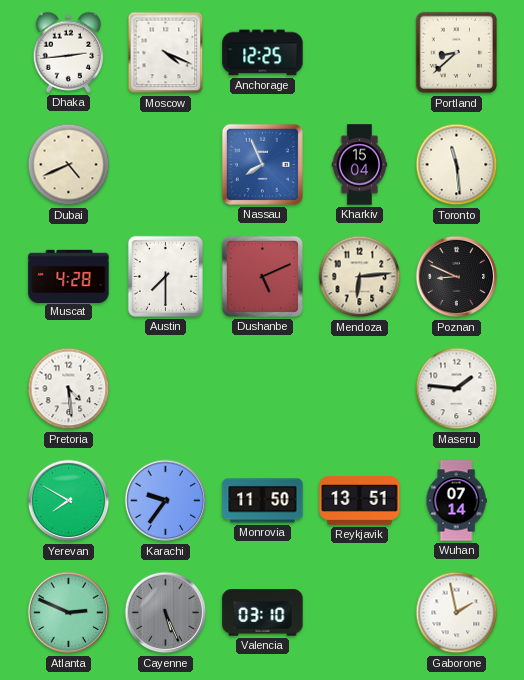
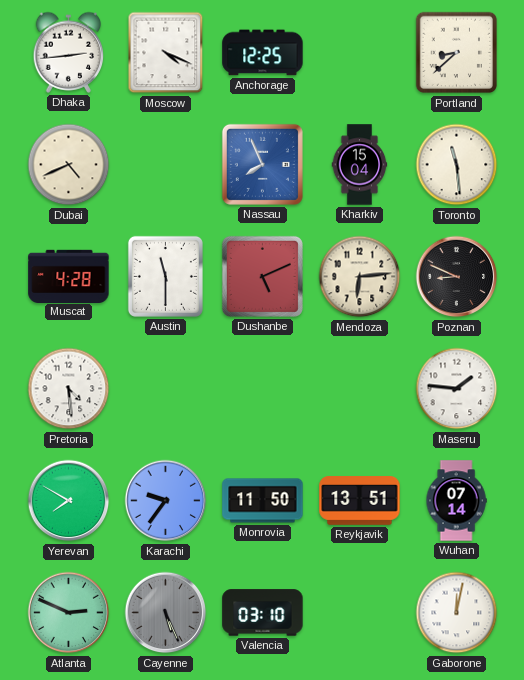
Austin: 7:30 -> 11:30
Gaborone: 1:58 -> 12:02
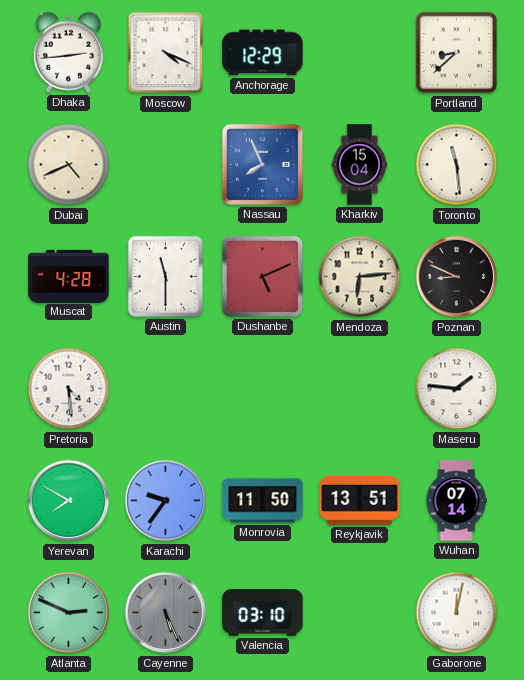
Anchorage: 12:25 -> 12:29
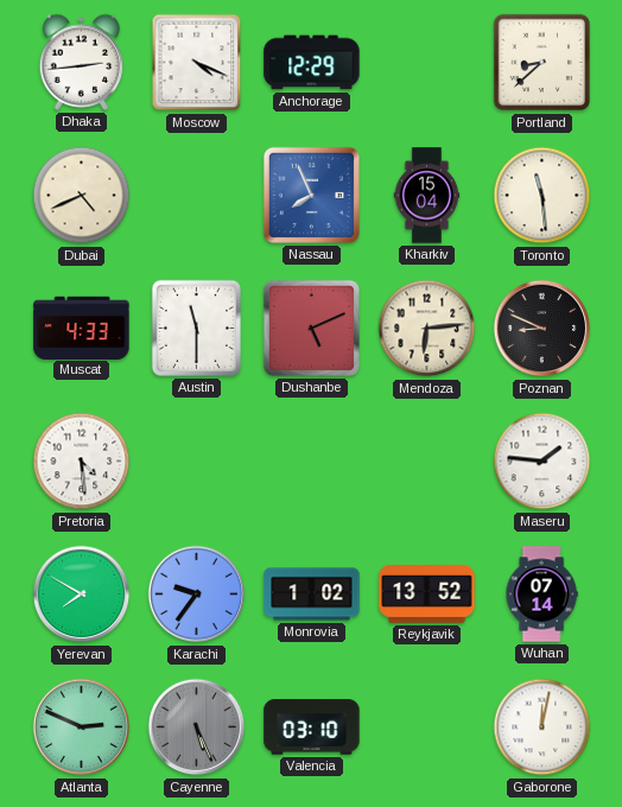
Muscat: 4:28 -> 4:33
Monrovia: 11:50 -> 1:02
Reykjavik: 13:51 -> 13:52
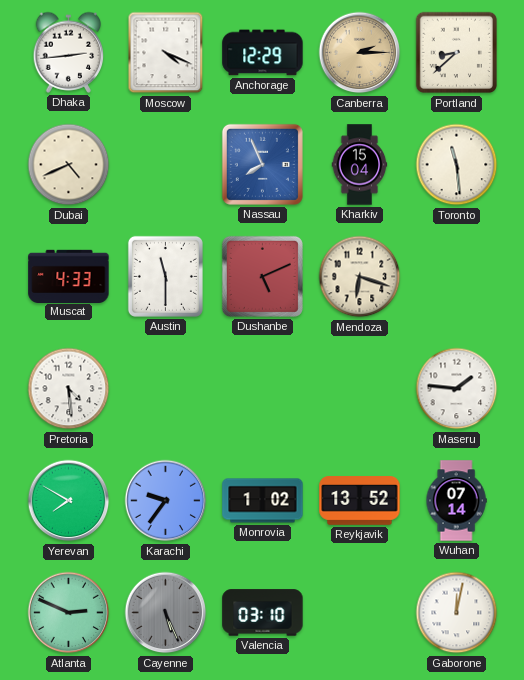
Canberra: none -> 2:15
Mendoza: 6:14 -> 6:18
Poznan: 8:49 -> none
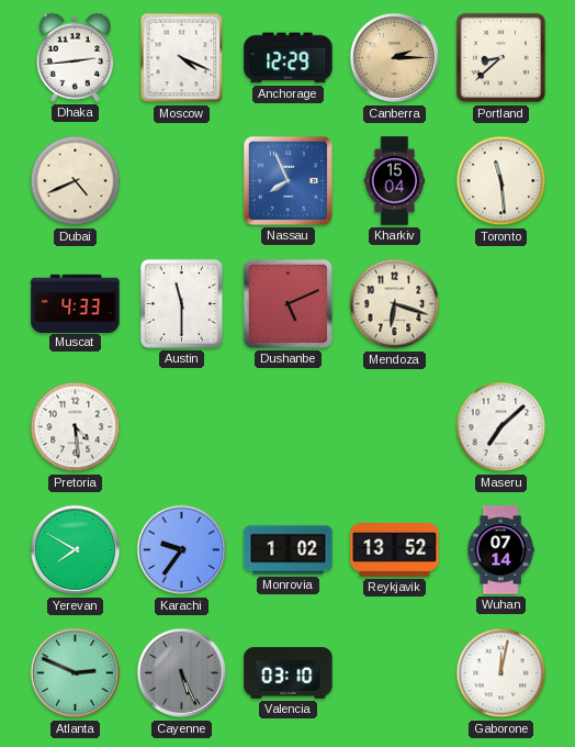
Maseru: 1:46 -> 7:08
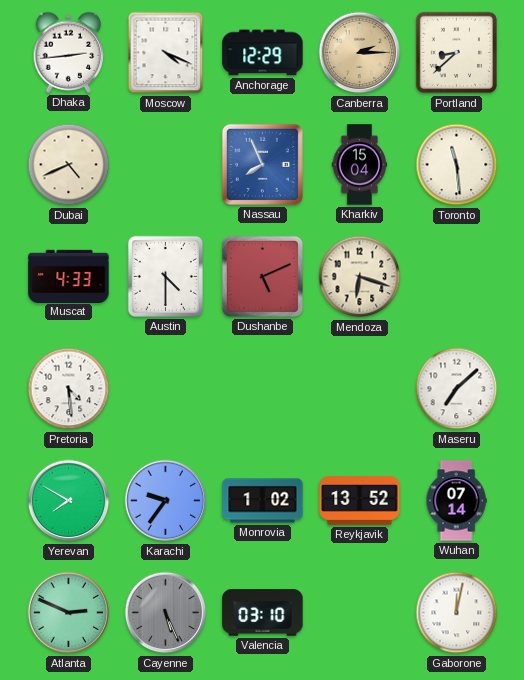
Austin: 11:30 -> 4:30
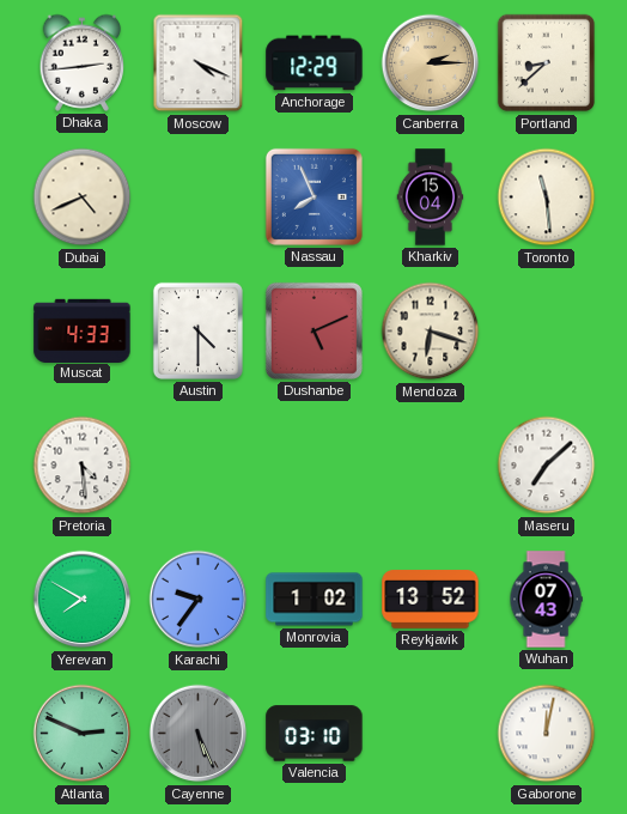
Wuhan: 07:14 -> 07:43
